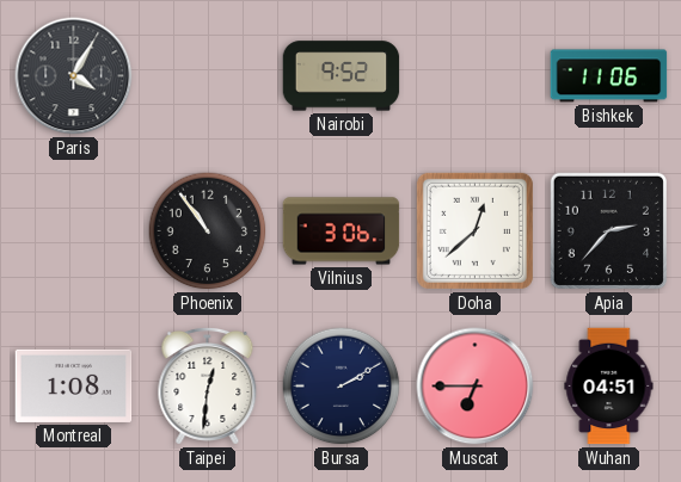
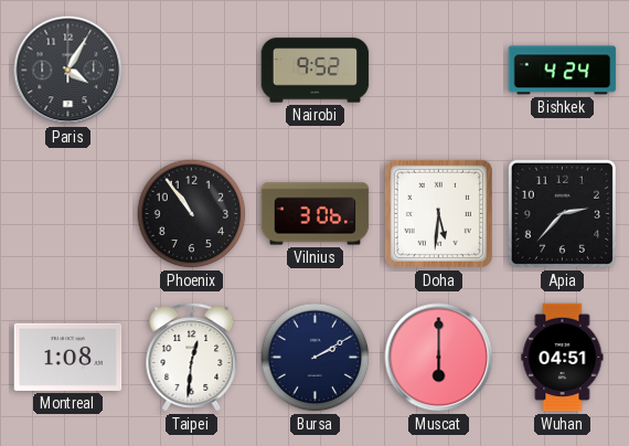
Bishkek: 11:06 -> 4:24
Doha: 12:38 -> 5:31
Muscat: 6:45 -> 6:00
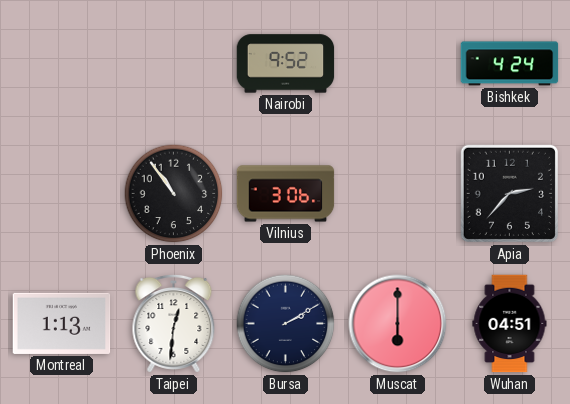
Paris: 4:05 -> none
Doha: 5:31 -> none
Montreal: 1:08 -> 1:13
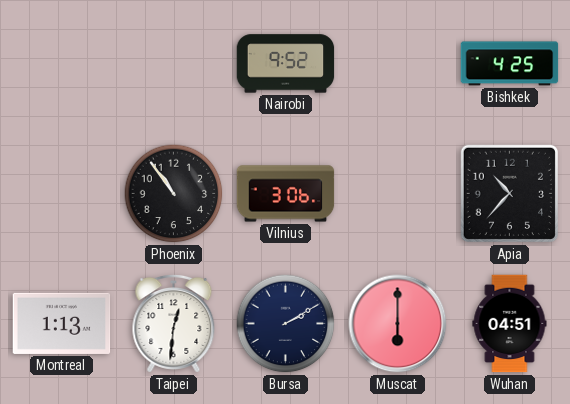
Bishkek: 4:24 -> 4:25
Apia: 2:37 -> 10:37
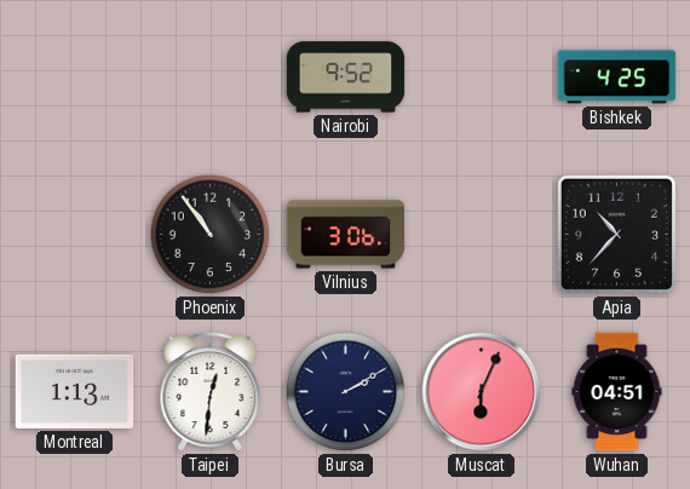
Muscat: 6:00 -> 6:04
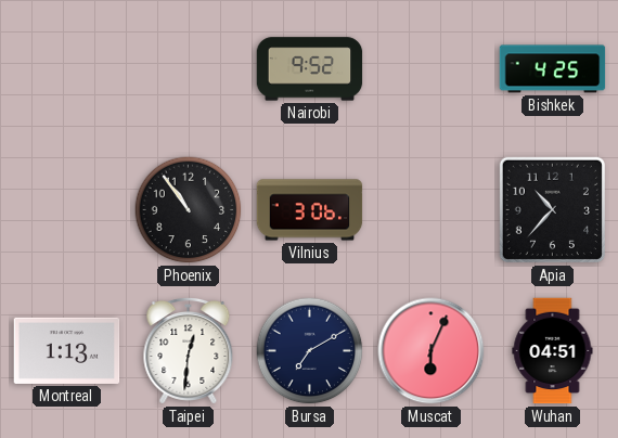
Bursa: 2:10 -> 7:10
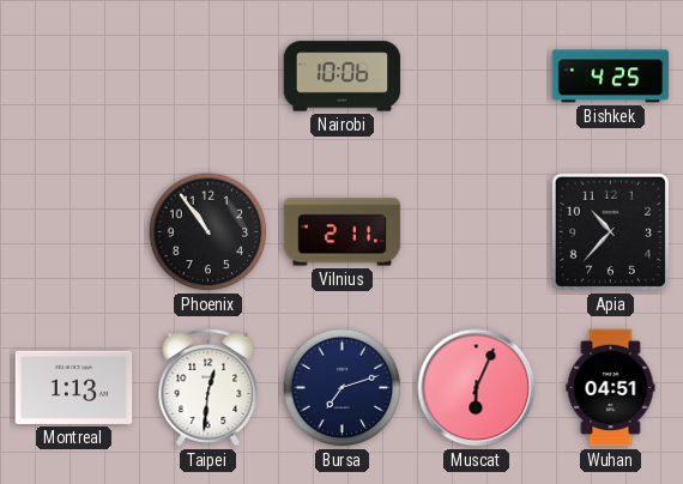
Nairobi: 9:52 -> 10:06
Vilnius: 3:06 -> 2:11
Bursa: 7:10 -> 7:12
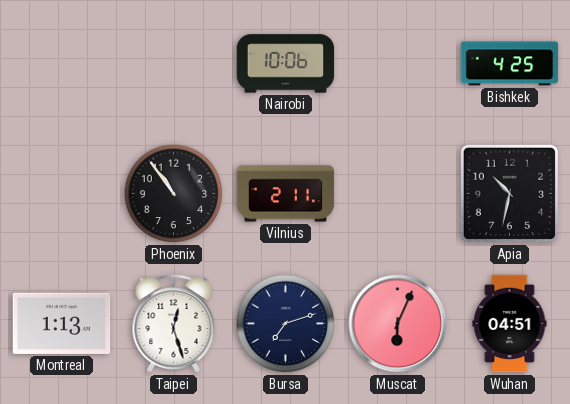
Apia: 10:37 -> 10:32
Taipei: 12:31 -> 12:27
